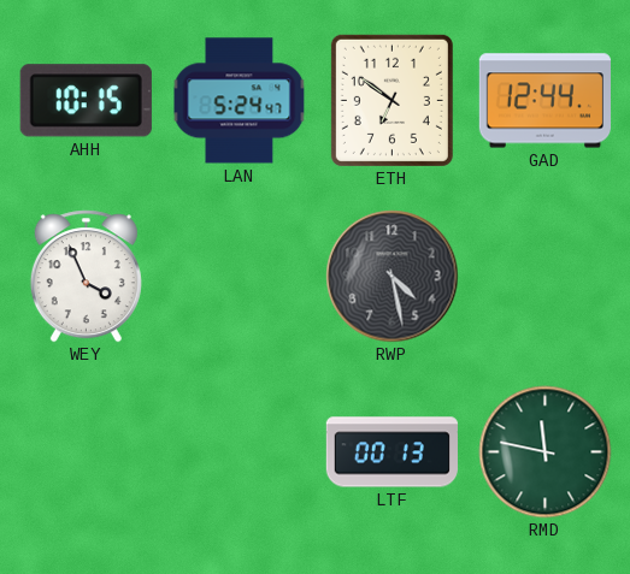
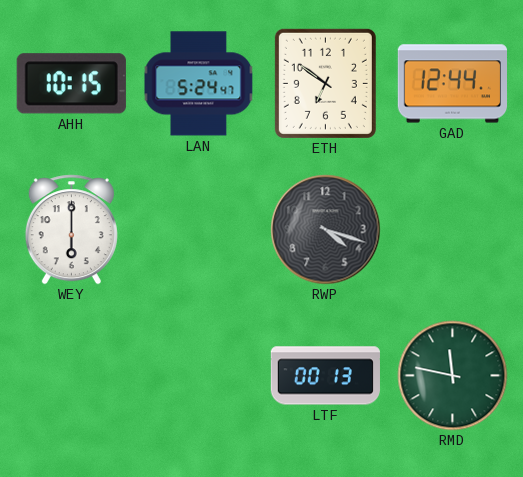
WEY: 3:56 -> 6:00
RWP: 4:28 -> 4:18
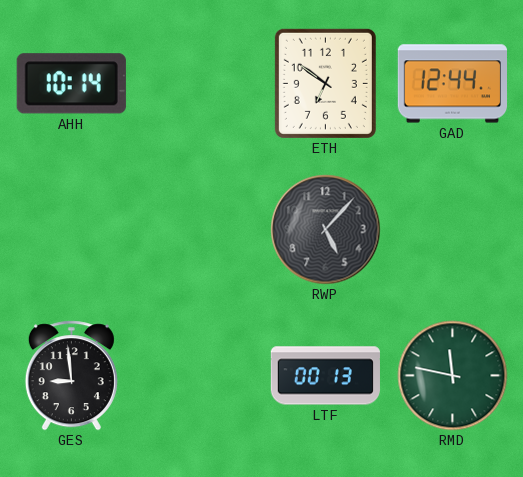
AHH: 10:15 -> 10:14
LAN: 5:24 -> none
WEY: 6:00 -> none
RWP: 4:18 -> 5:07
GES: none -> 8:59
